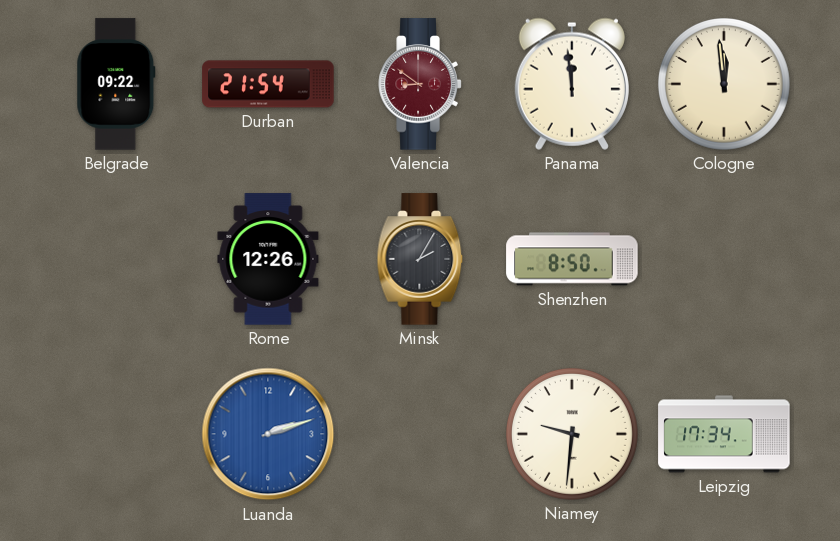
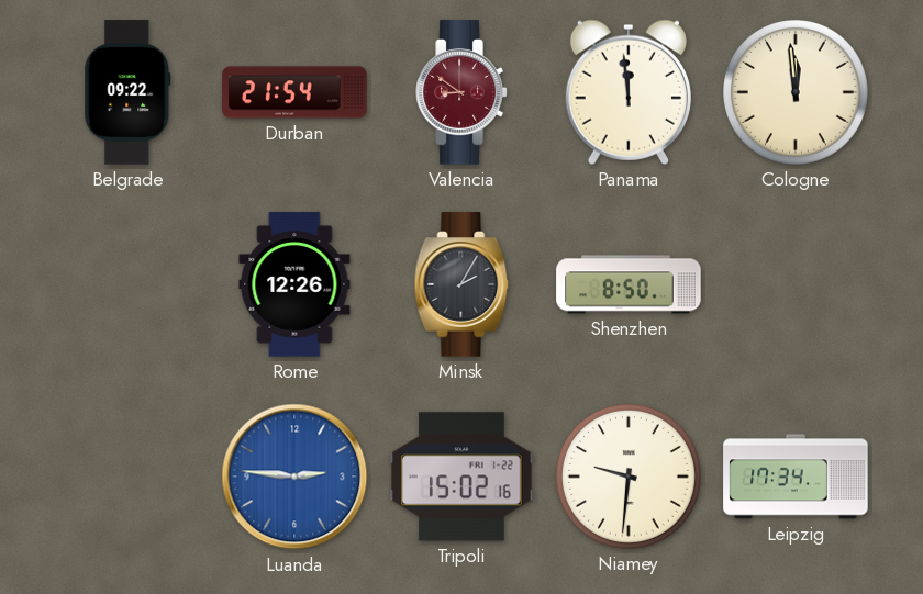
Luanda: 2:12 -> 2:46
Tripoli: none -> 15:02
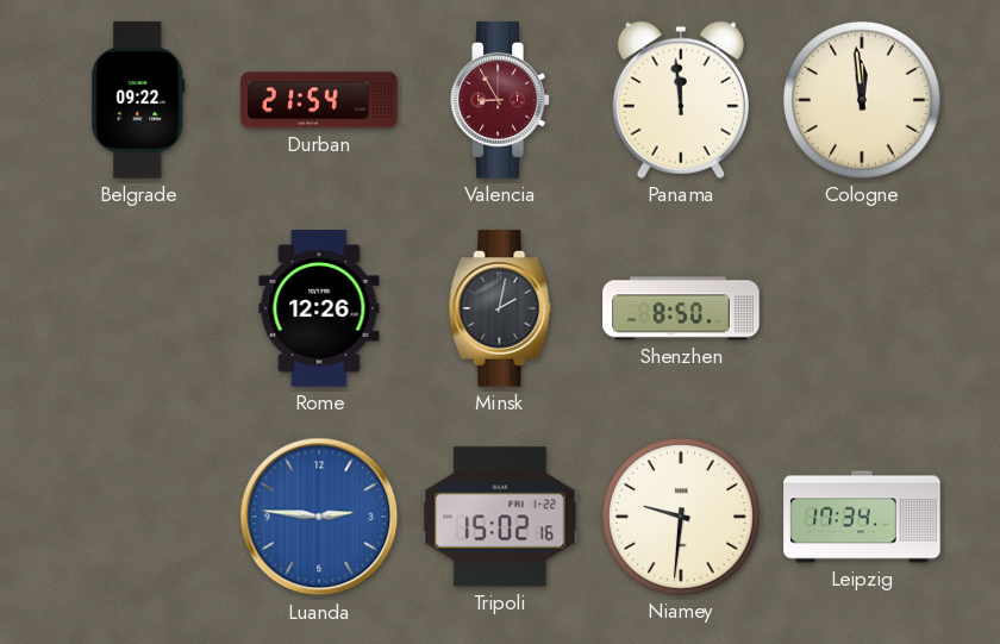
Valencia: 8:51 -> 8:55
Minsk: 2:05 -> 2:02
